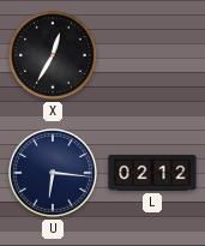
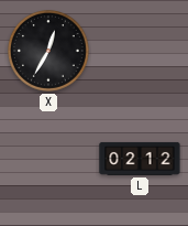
U: 6:16 -> none
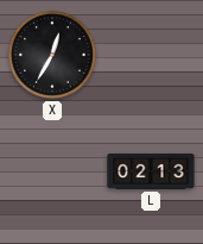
L: 02:12 -> 02:13
